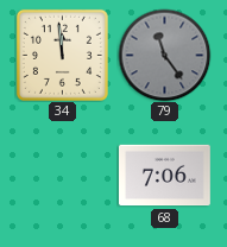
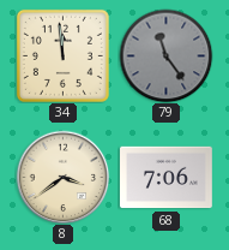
8: none -> 3:39
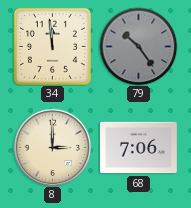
79: 11:24 -> 10:24
8: 3:39 -> 3:00
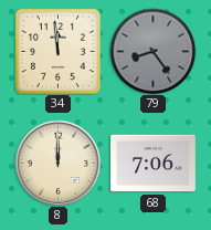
79: 10:24 -> 8:24
8: 3:00 -> 12:00
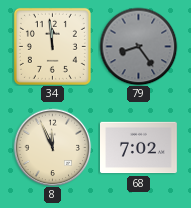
8: 12:00 -> 11:56
68: 7:06 -> 7:02
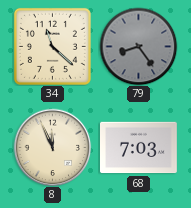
34: 11:59 -> 11:22
68: 7:02 -> 7:03
